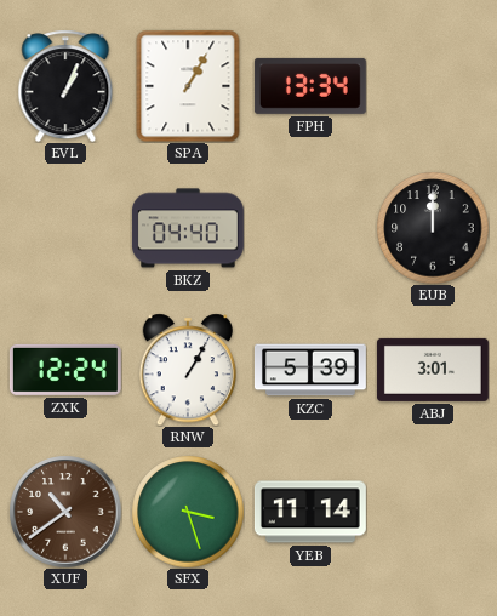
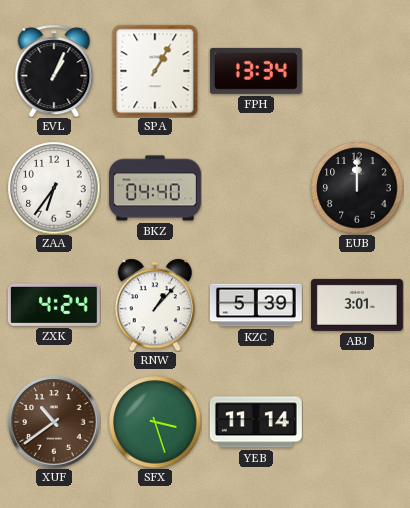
ZAA: none -> 6:36
ZXK: 12:24 -> 4:24
RNW: 1:05 -> 1:07
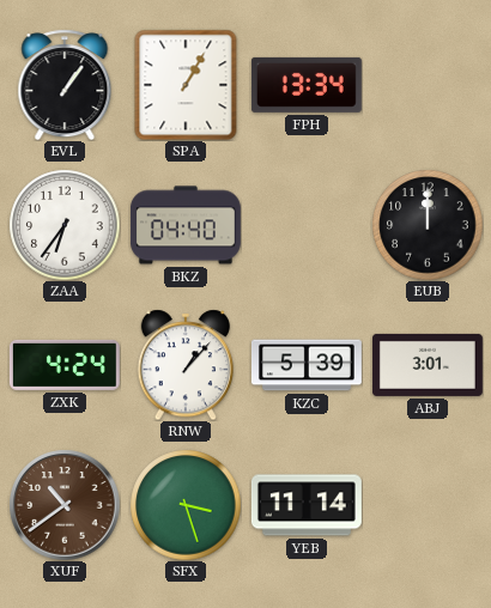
EVL: 1:04 -> 1:06
